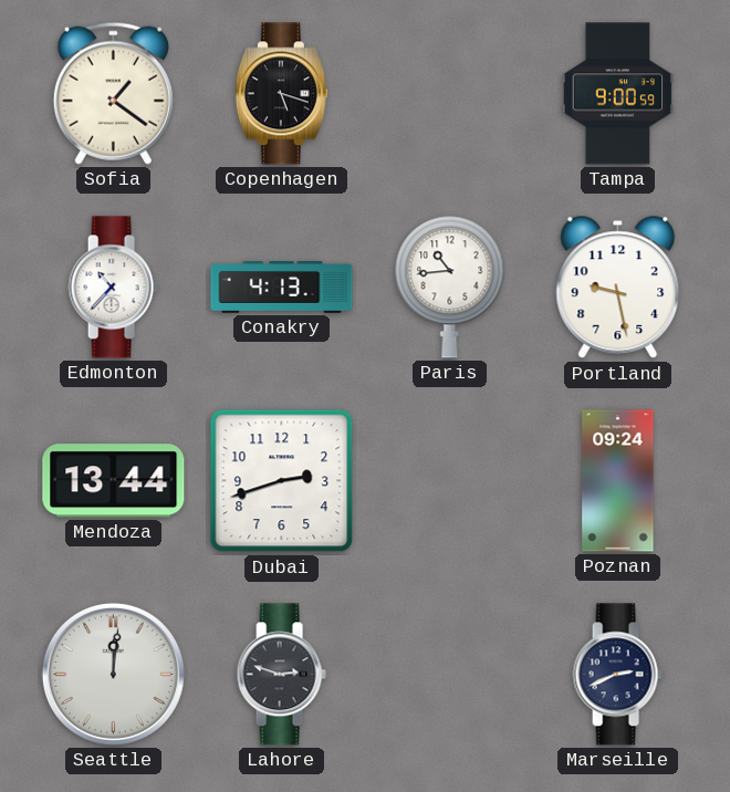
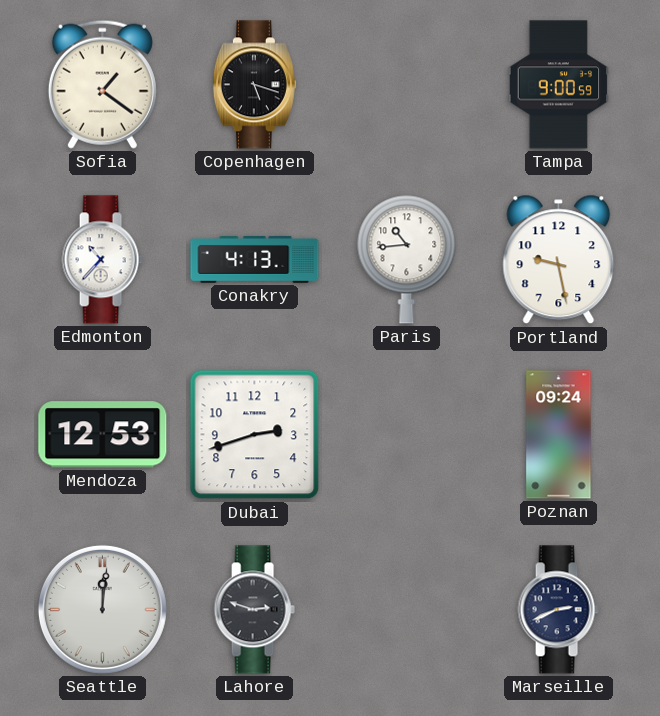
Mendoza: 13:44 -> 12:53
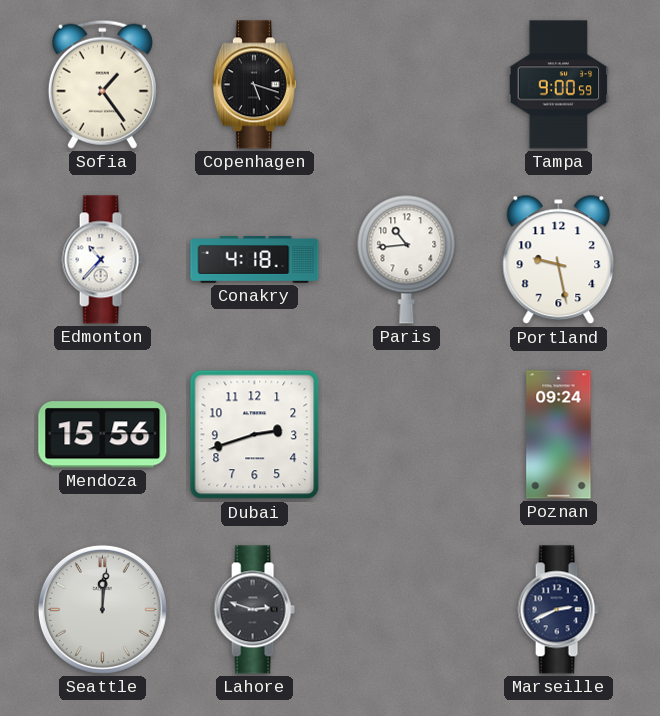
Sofia: 1:21 -> 1:24
Conakry: 4:13 -> 4:18
Mendoza: 12:53 -> 15:56
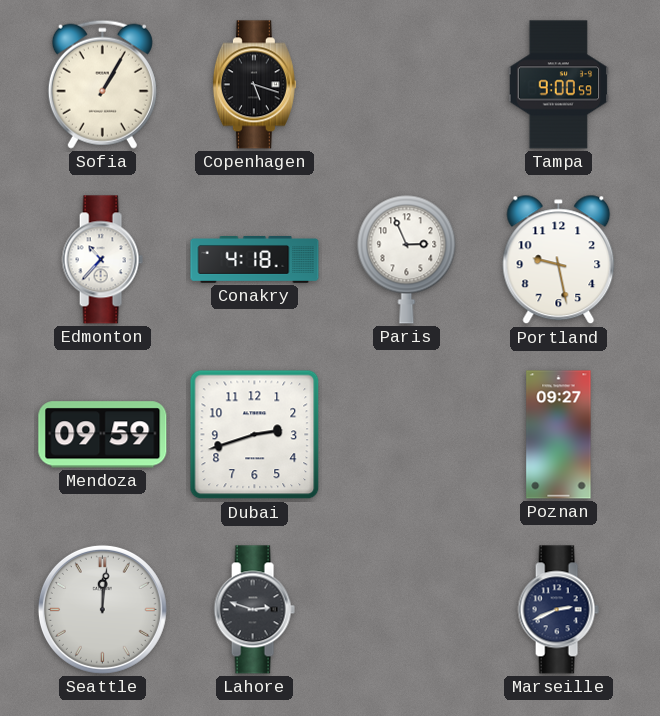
Sofia: 1:24 -> 1:05
Paris: 10:44 -> 2:56
Mendoza: 15:56 -> 09:59
Poznan: 09:24 -> 09:27
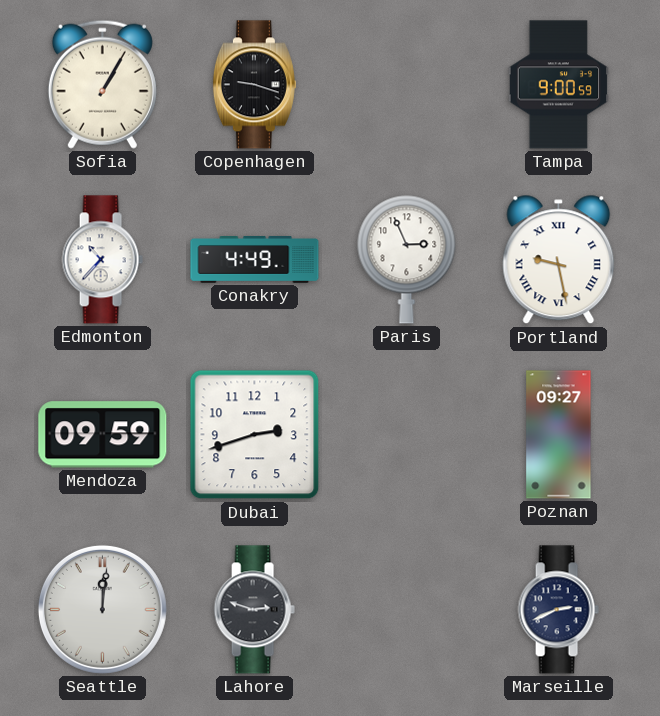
Copenhagen: 5:18 -> 9:18
Conakry: 4:18 -> 4:49
Portland numerals: Arabic -> Roman
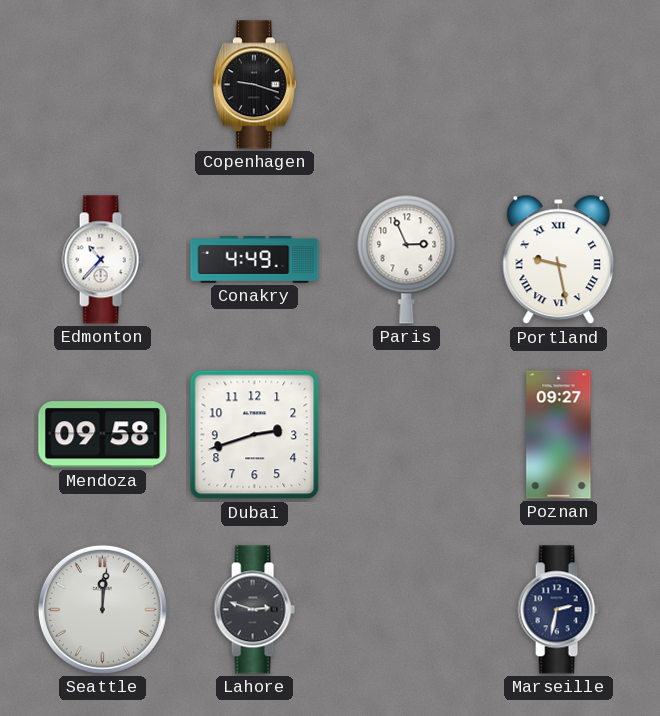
Sofia: 1:05 -> none
Tampa: 9:00 -> none
Mendoza: 09:59 -> 09:58
Marseille: 2:41 -> 2:32
